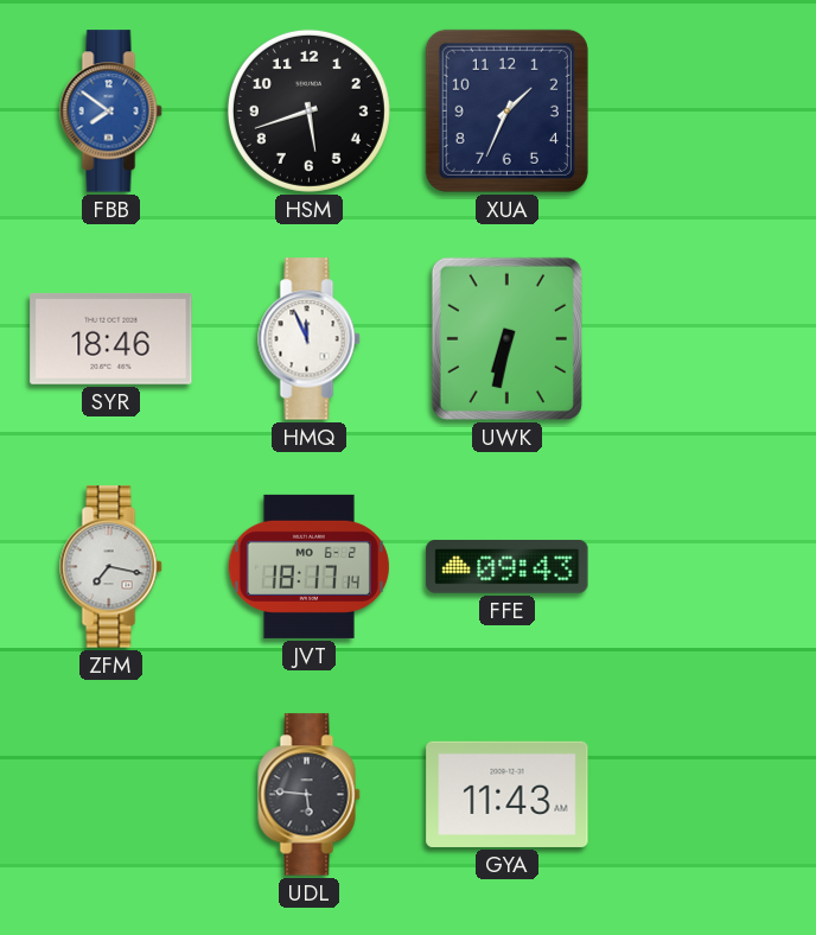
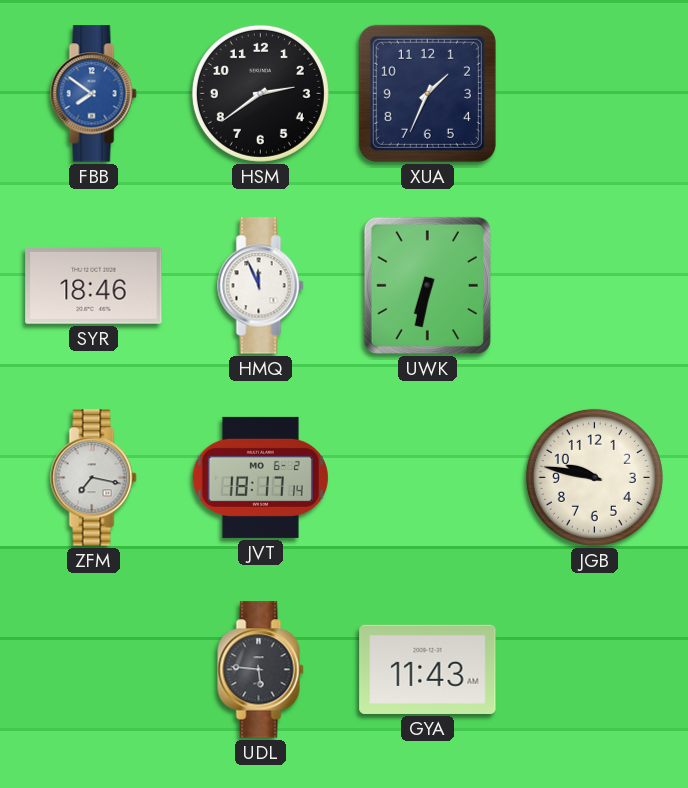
HSM: 5:42 -> 2:39
FFE: 09:43 -> none
JGB: none -> 9:47
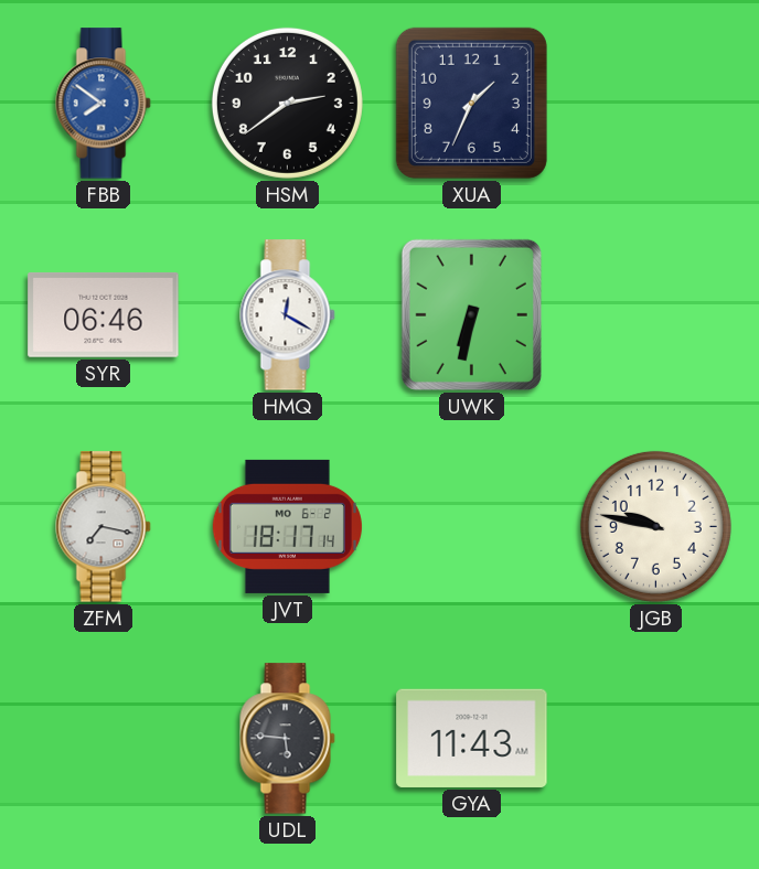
SYR: 18:46 -> 06:46
HMQ: 11:56 -> 12:20
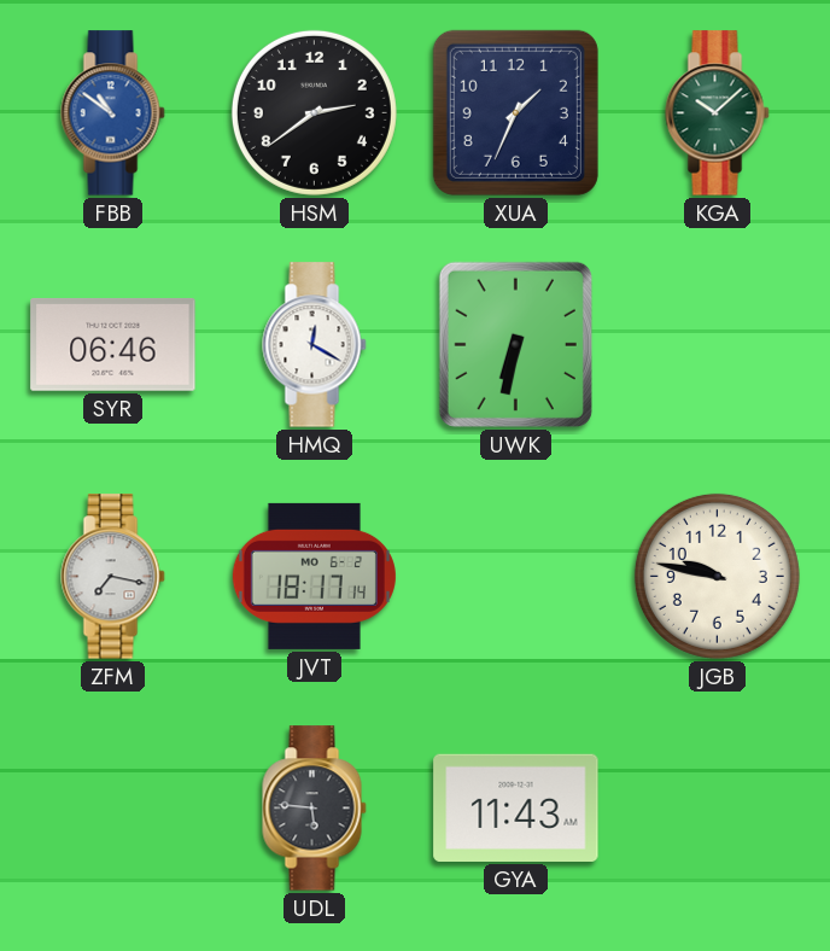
FBB: 7:51 -> 10:51
KGA: none -> 10:08
